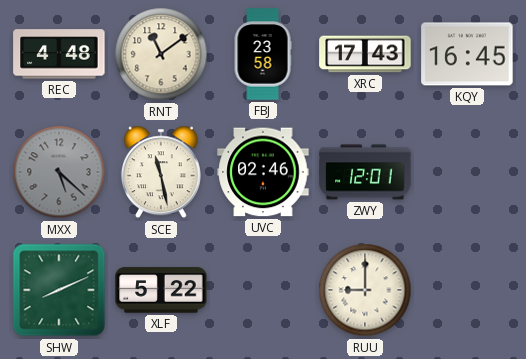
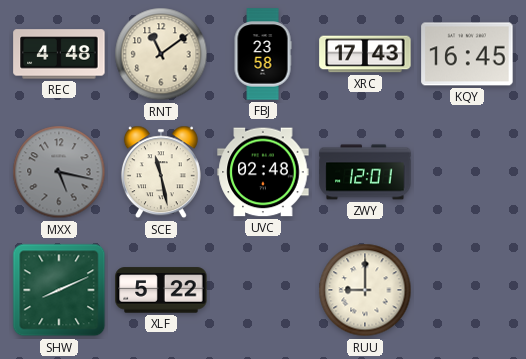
MXX: 5:22 -> 5:17
UVC: 02:46 -> 02:48
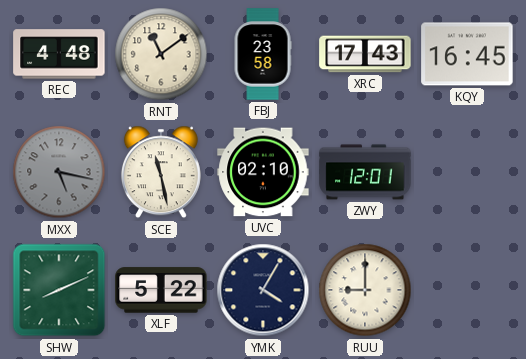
UVC: 02:48 -> 02:10
YMK: none -> 4:05
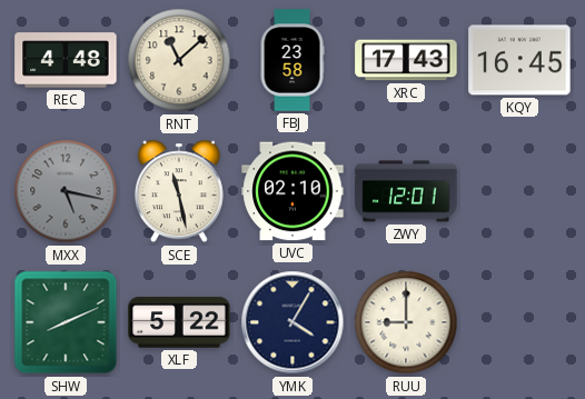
RNT: 11:09 -> 11:08
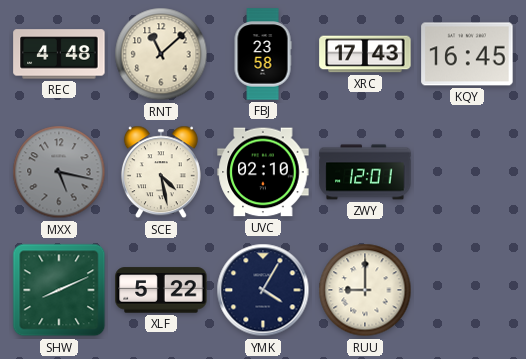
SCE: 11:28 -> 4:28
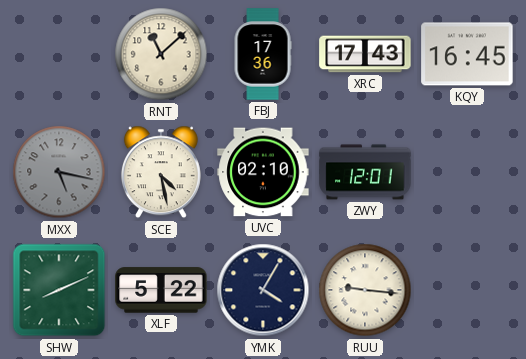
REC: 4:48 -> none
FBJ: 23:58 -> 17:36
RUU: 9:00 -> 9:16
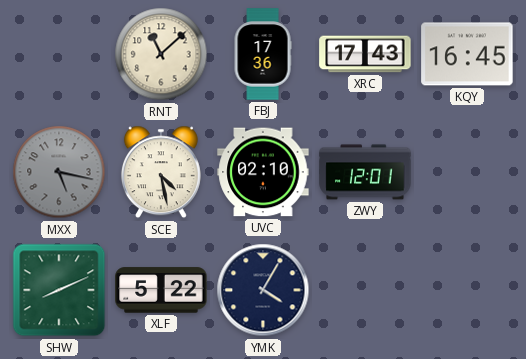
RUU: 9:16 -> none
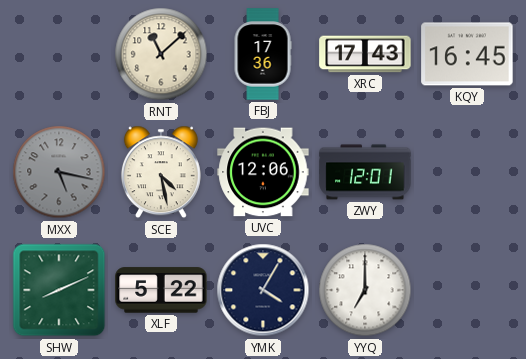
UVC: 02:10 -> 12:06
YYQ: none -> 7:00
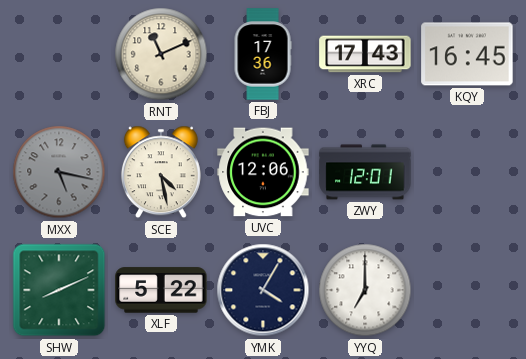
RNT: 11:08 -> 11:11
